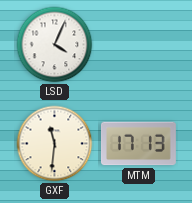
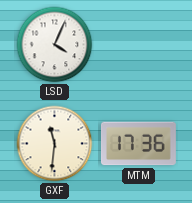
MTM: 17:13 -> 17:36
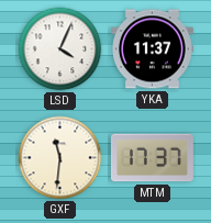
YKA: none -> 11:37
MTM: 17:36 -> 17:37
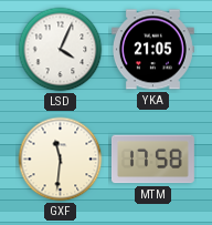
YKA: 11:37 -> 21:05
MTM: 17:37 -> 17:58
